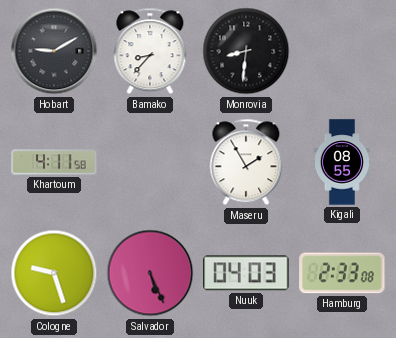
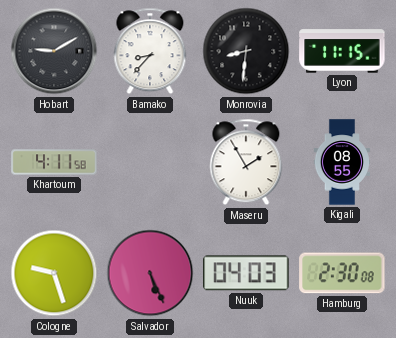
Lyon: none -> 11:15
Hamburg: 2:33 -> 2:30
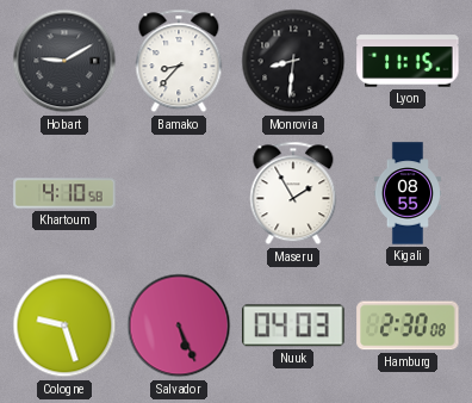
Khartoum: 4:11 -> 4:10
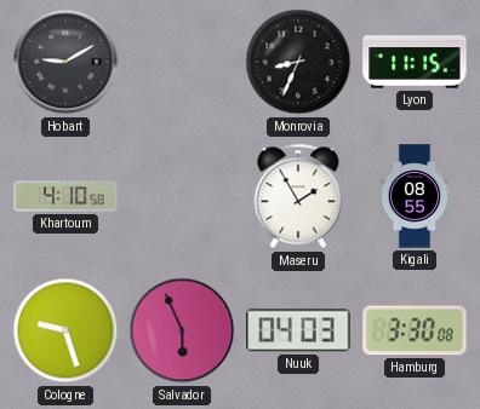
Bamako: 8:37 -> none
Monrovia: 8:31 -> 8:34
Salvador: 5:26 -> 5:56
Hamburg: 2:30 -> 3:30
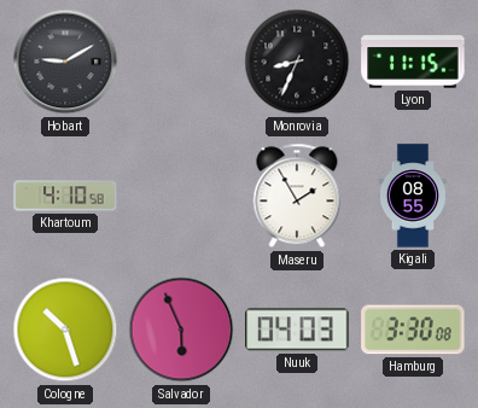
Cologne: 9:27 -> 10:27
